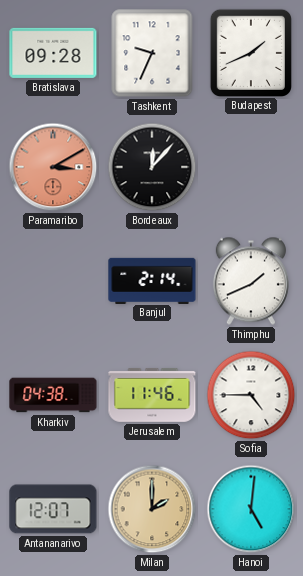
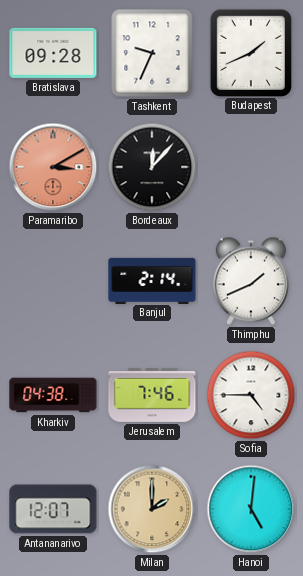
Jerusalem: 11:46 -> 7:46
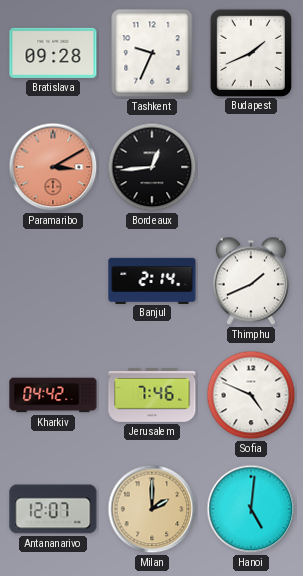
Bordeaux: 12:07 -> 12:44
Kharkiv: 04:38 -> 04:42
Sofia: 4:45 -> 4:49
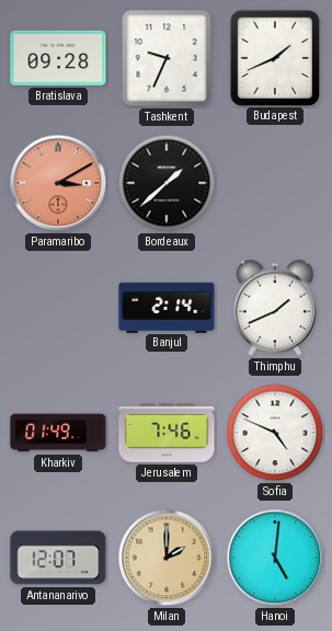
Bordeaux: 12:44 -> 1:38
Kharkiv: 04:42 -> 01:49
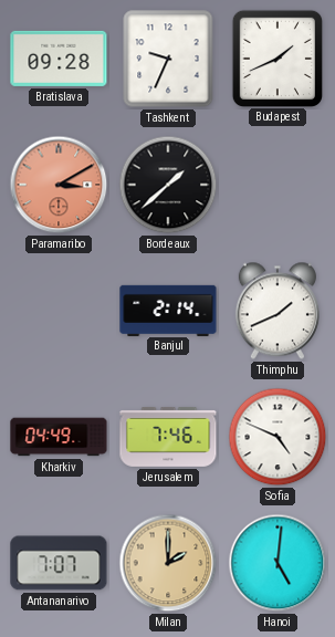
Kharkiv: 01:49 -> 04:49
Antananarivo: 12:07 -> 7:07
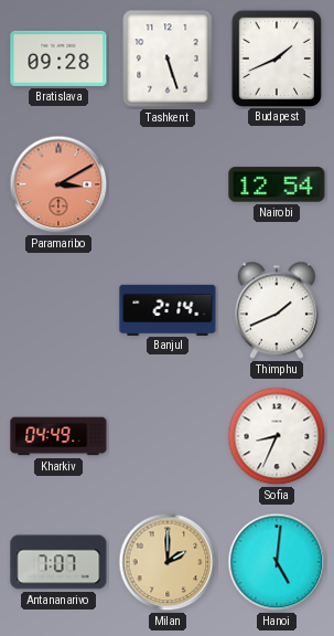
Tashkent: 9:34 -> 5:27
Bordeaux: 1:38 -> none
Nairobi: none -> 12:54
Jerusalem: 7:46 -> none
Sofia: 4:49 -> 8:34
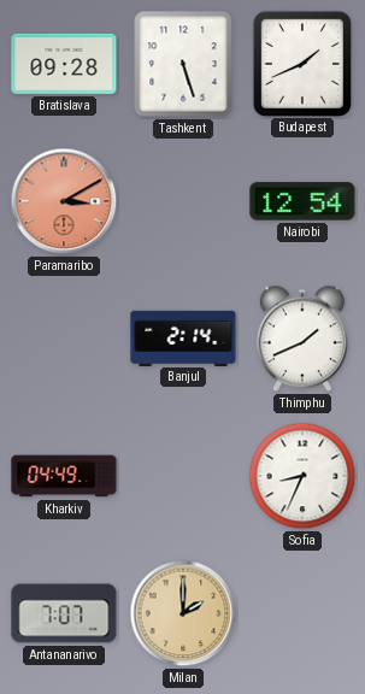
Hanoi: 5:01 -> none
